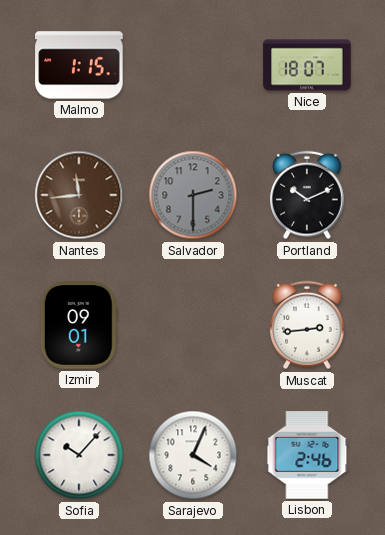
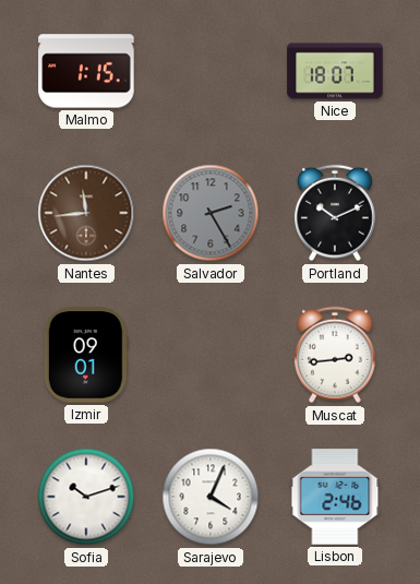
Salvador: 2:30 -> 2:25
Sofia: 10:07 -> 10:12
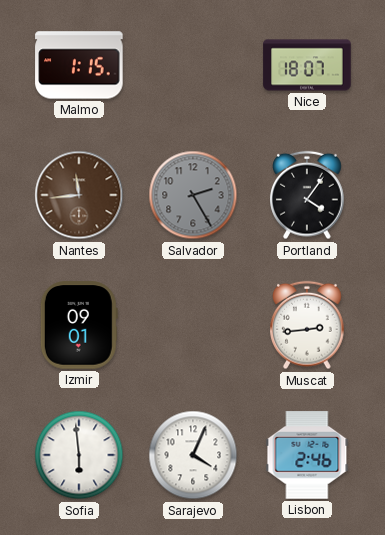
Portland: 10:11 -> 4:06
Sofia: 10:12 -> 5:59
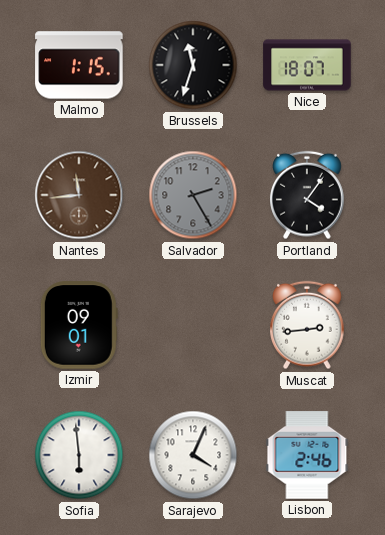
Brussels: none -> 11:33
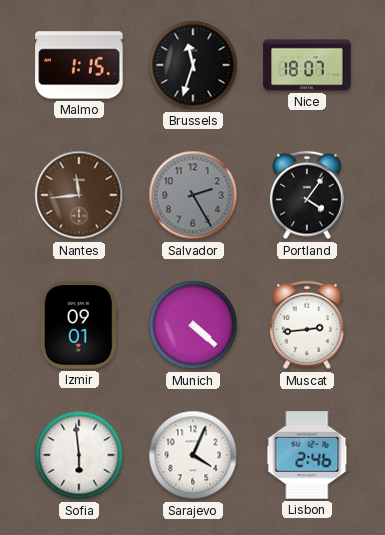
Munich: none -> 4:22
